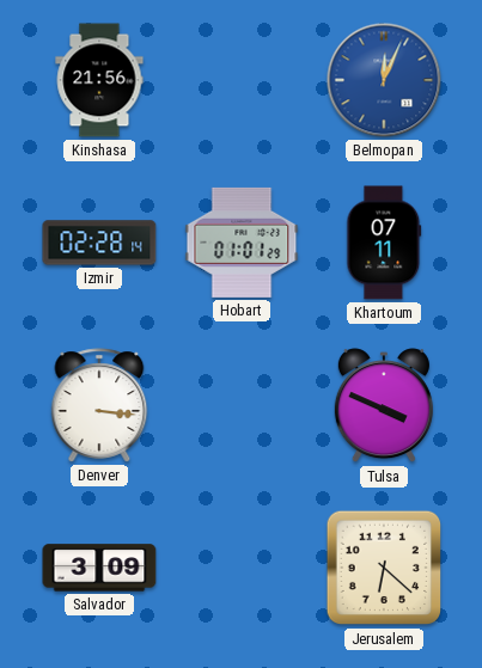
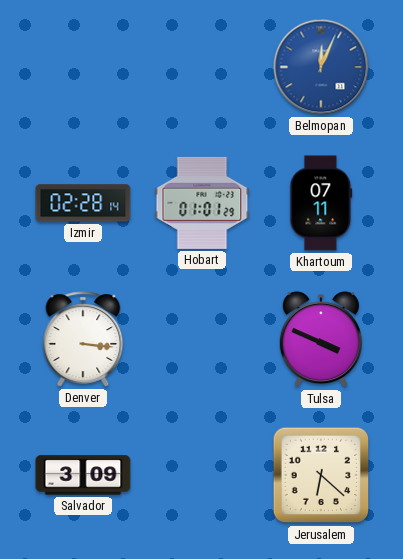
Kinshasa: 21:56 -> none
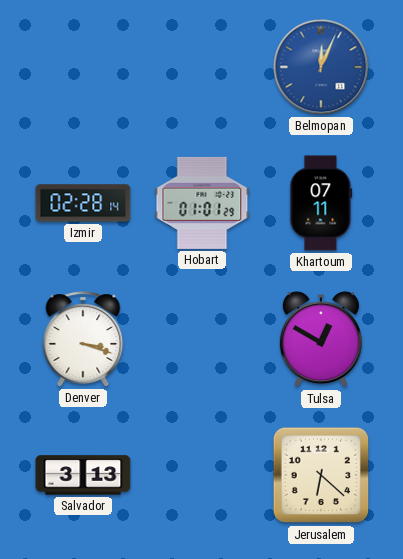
Denver: 3:16 -> 3:18
Tulsa: 3:49 -> 12:50
Salvador: 3:09 -> 3:13
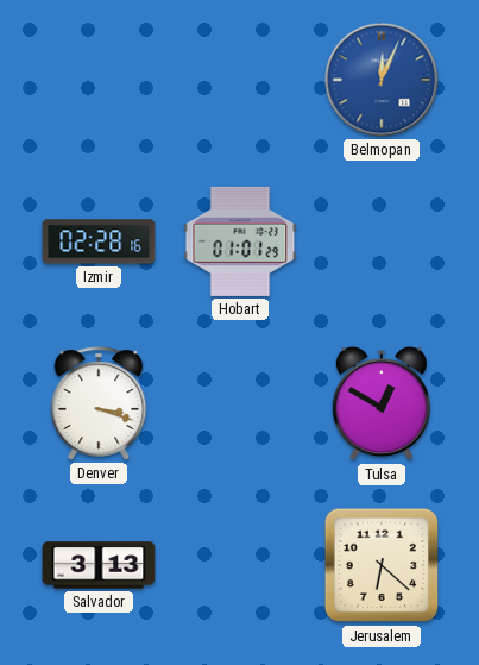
Izmir: 02:28:14 -> 02:28:16
Khartoum: 07:11 -> none
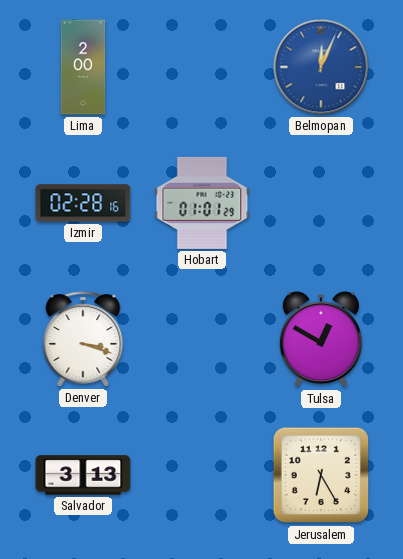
Lima: none -> 2:00
Jerusalem: 6:22 -> 6:25
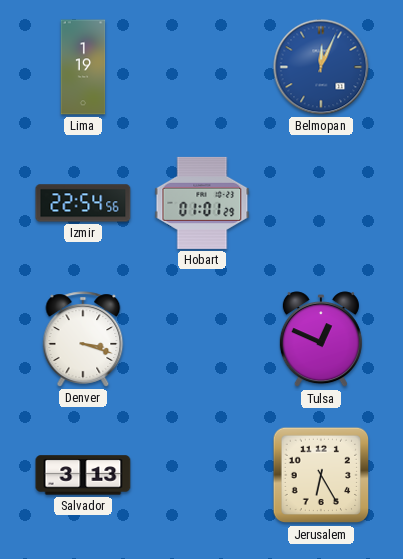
Lima: 2:00 -> 1:19
Izmir: 02:28 -> 22:54
Tulsa: 12:50 -> 12:49
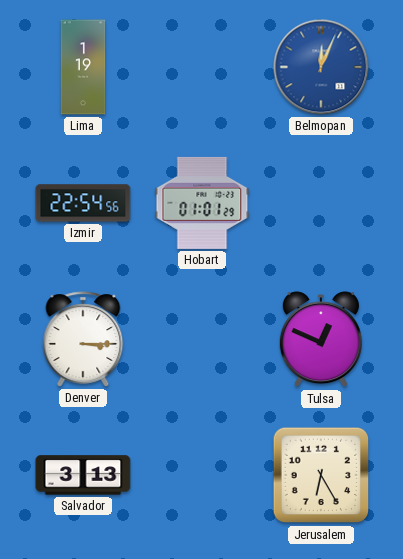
Denver: 3:18 -> 3:15
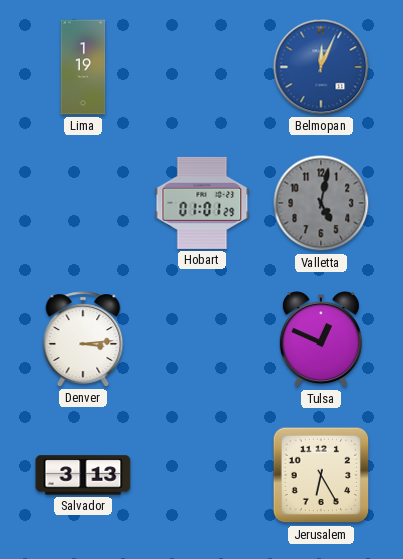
Izmir: 22:54 -> none
Valletta: none -> 5:02
Denver: 3:15 -> 3:14
